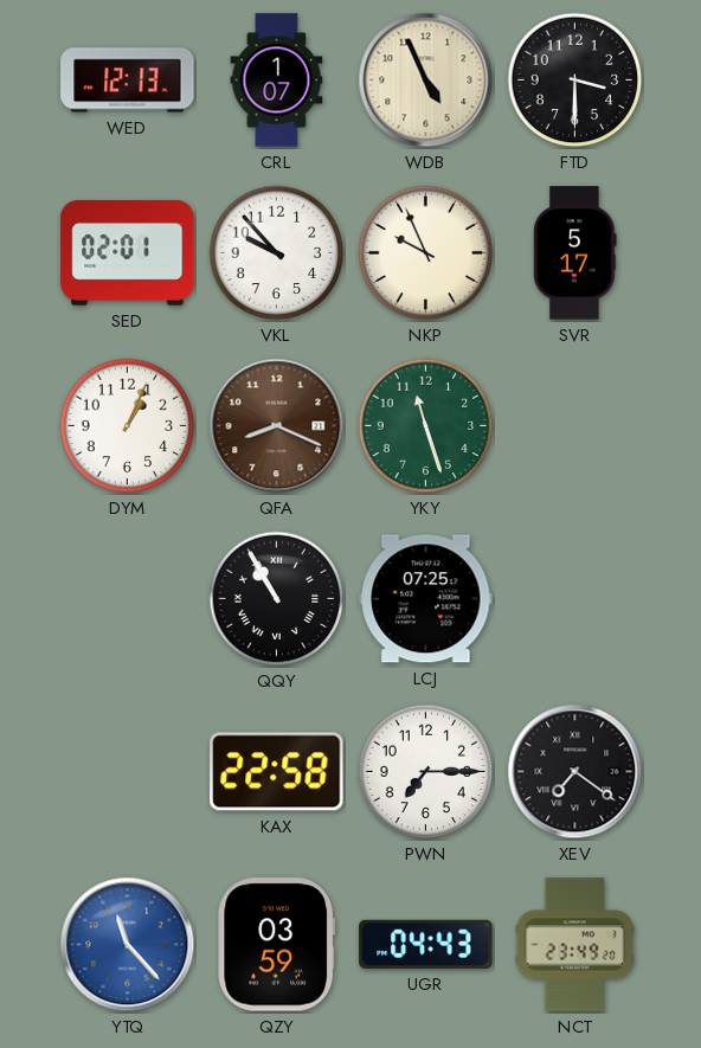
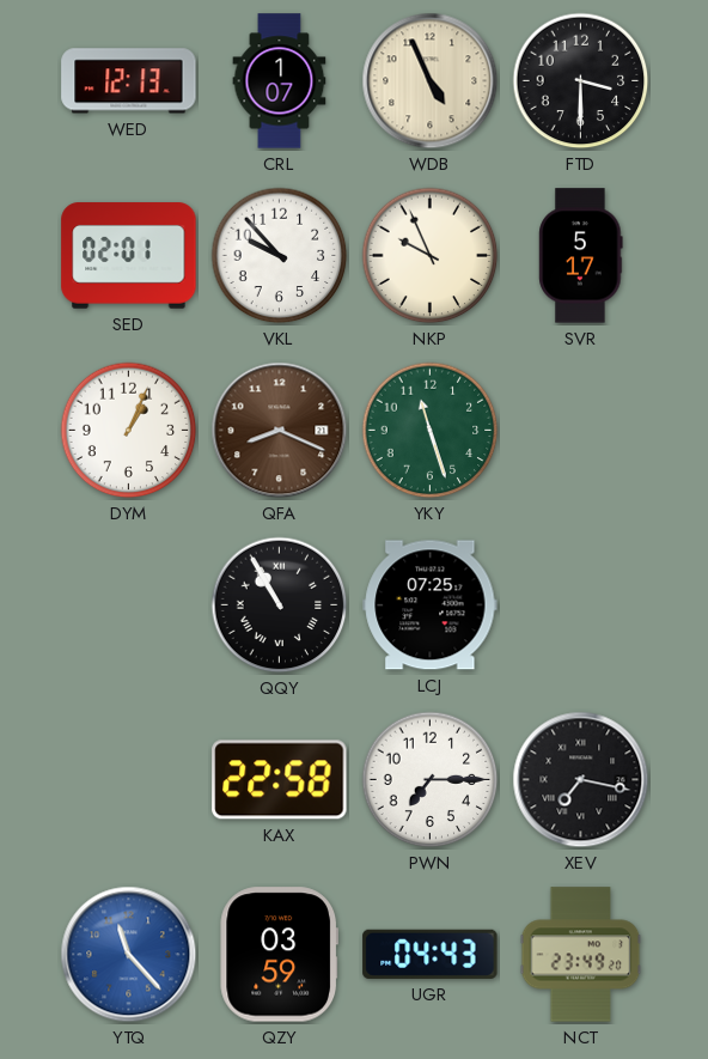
XEV: 7:21 -> 7:17
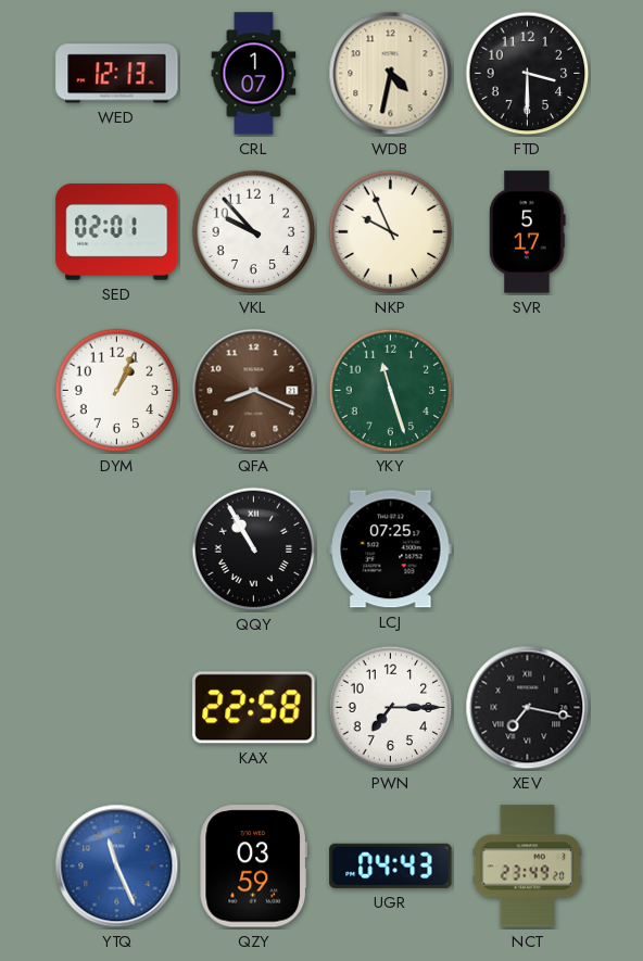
WDB: 4:56 -> 4:32
YTQ: 11:23 -> 11:26
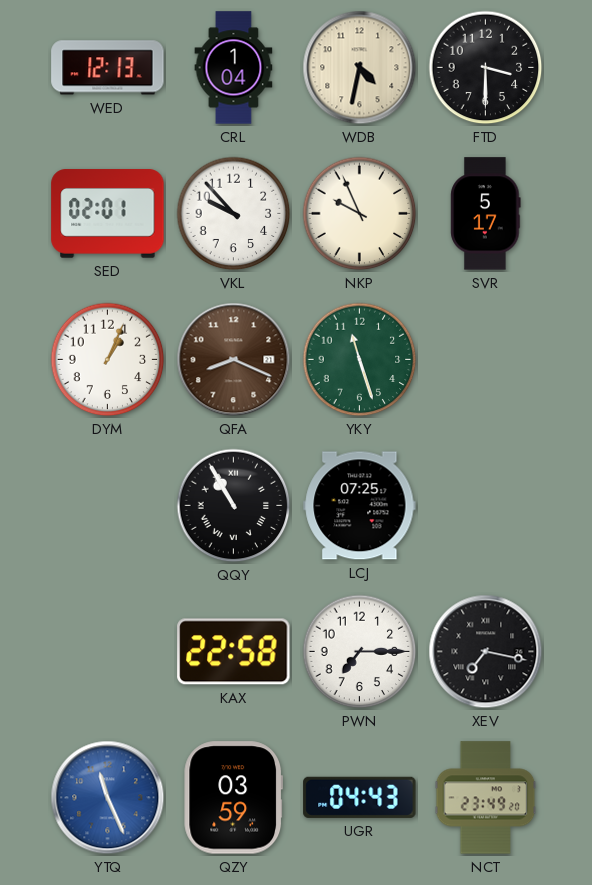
CRL: 1:07 -> 1:04
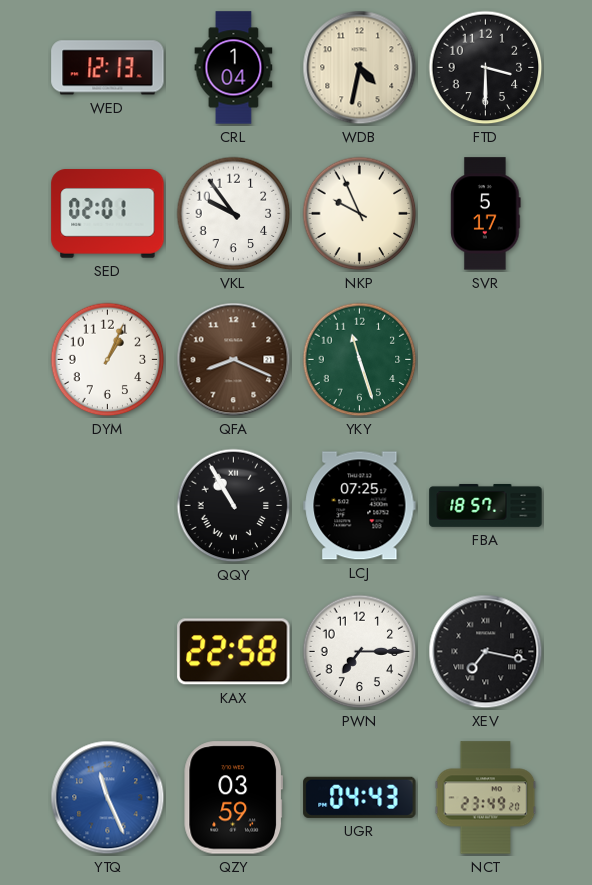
VKL: 9:53 -> 9:54
FBA: none -> 18:57
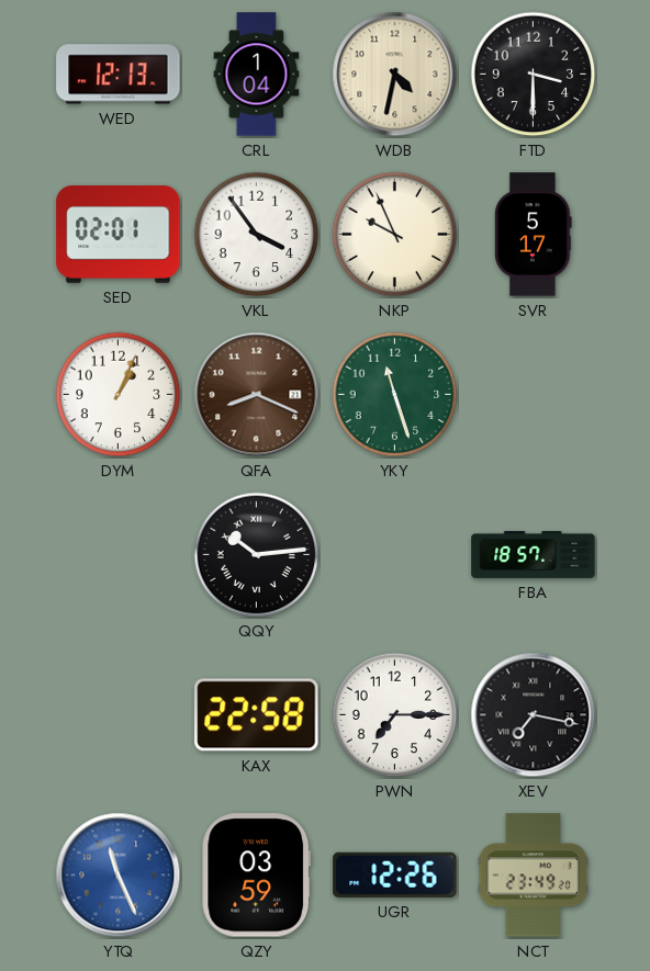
VKL: 9:54 -> 3:54
QQY: 10:55 -> 10:14
LCJ: 07:25 -> none
UGR: 04:43 -> 12:26
